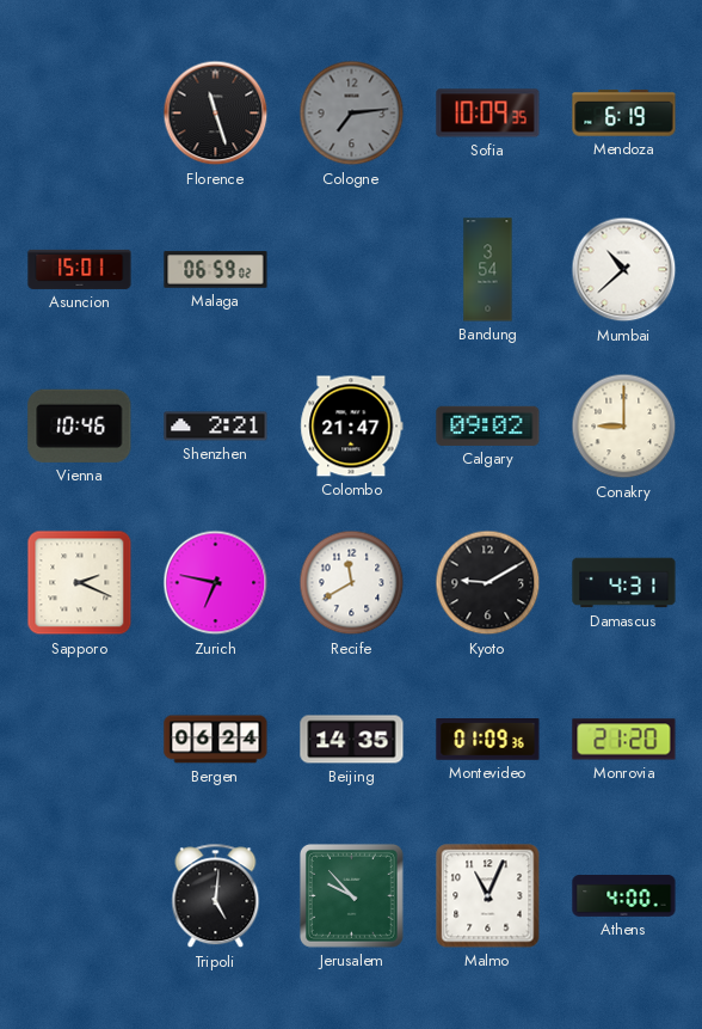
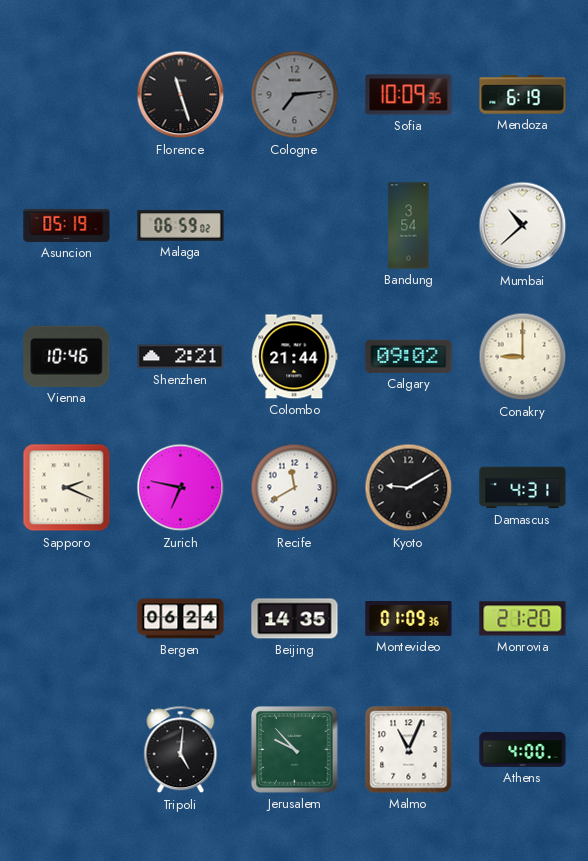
Asuncion: 15:01 -> 05:19
Colombo: 21:47 -> 21:44
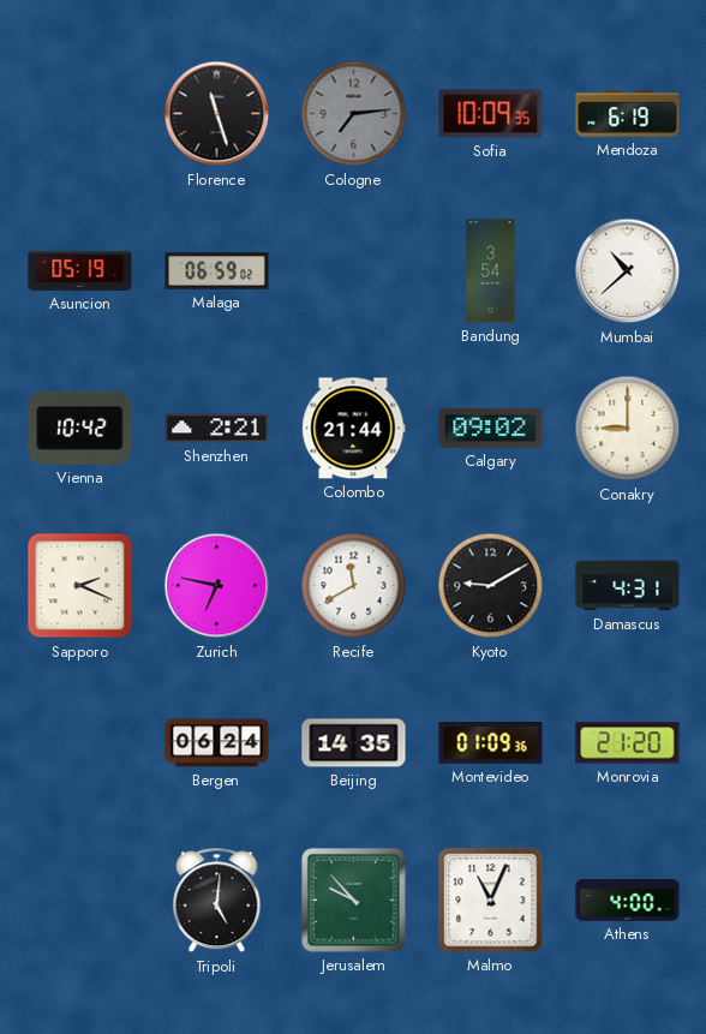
Vienna: 10:46 -> 10:42
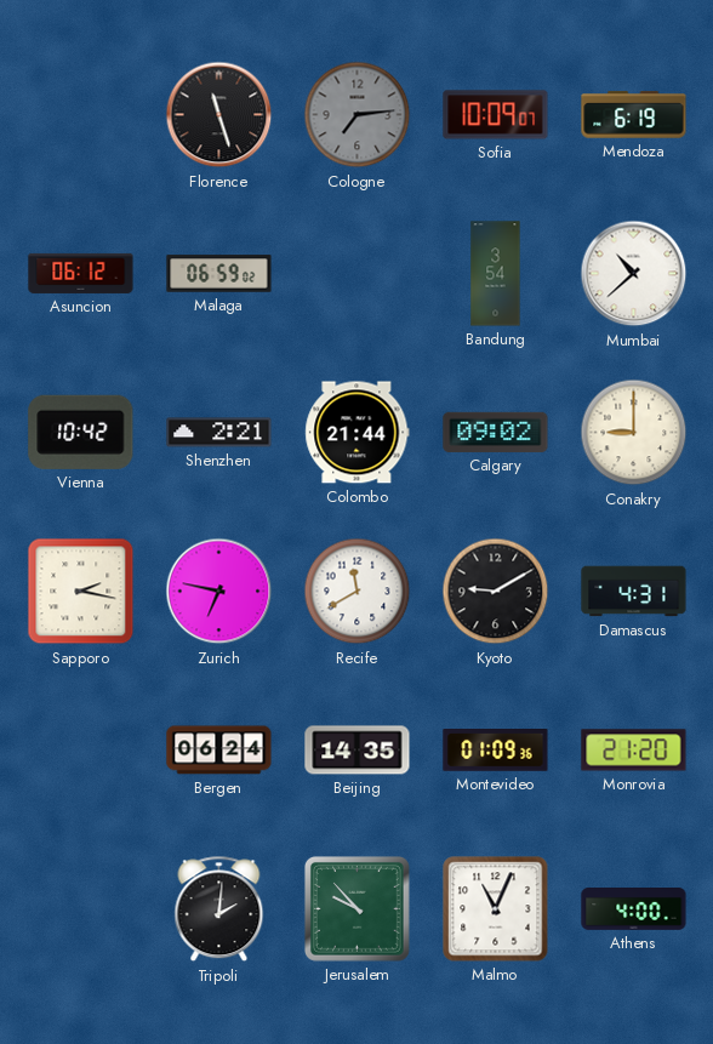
Sofia: 10:09:35 -> 10:09:07
Asuncion: 05:19 -> 06:12
Sapporo: 2:19 -> 2:17
Tripoli: 5:01 -> 2:01
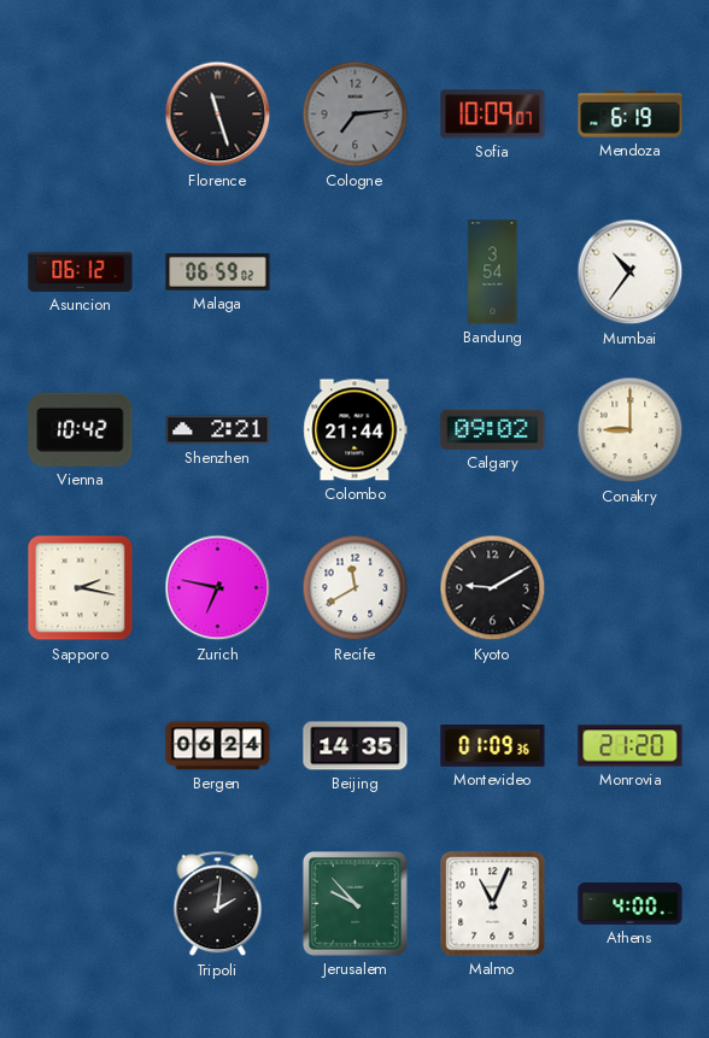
Mumbai: 10:38 -> 10:36
Damascus: 4:31 -> none
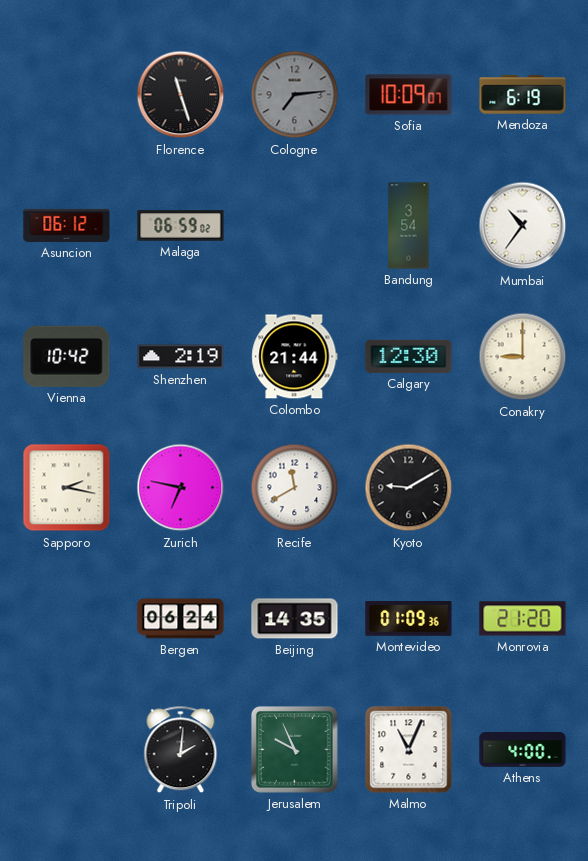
Shenzhen: 2:21 -> 2:19
Calgary: 09:02 -> 12:30
Jerusalem: 9:53 -> 9:56
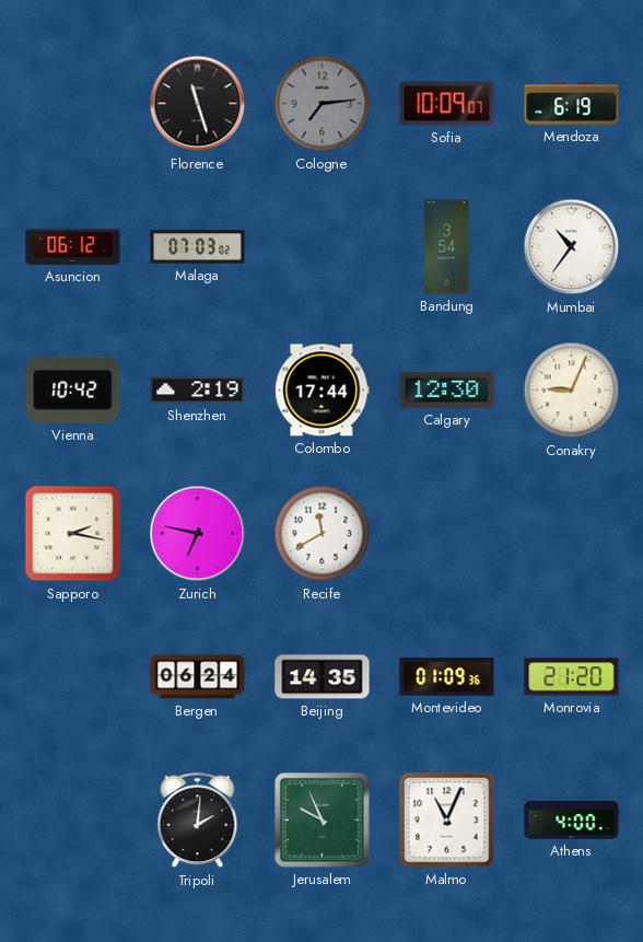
Malaga: 06:59 -> 07:03
Colombo: 21:44 -> 17:44
Conakry: 9:00 -> 9:04
Kyoto: 9:10 -> none
